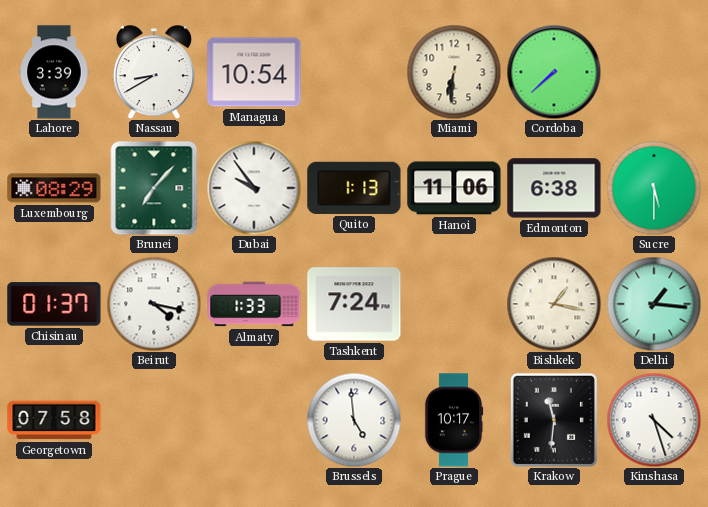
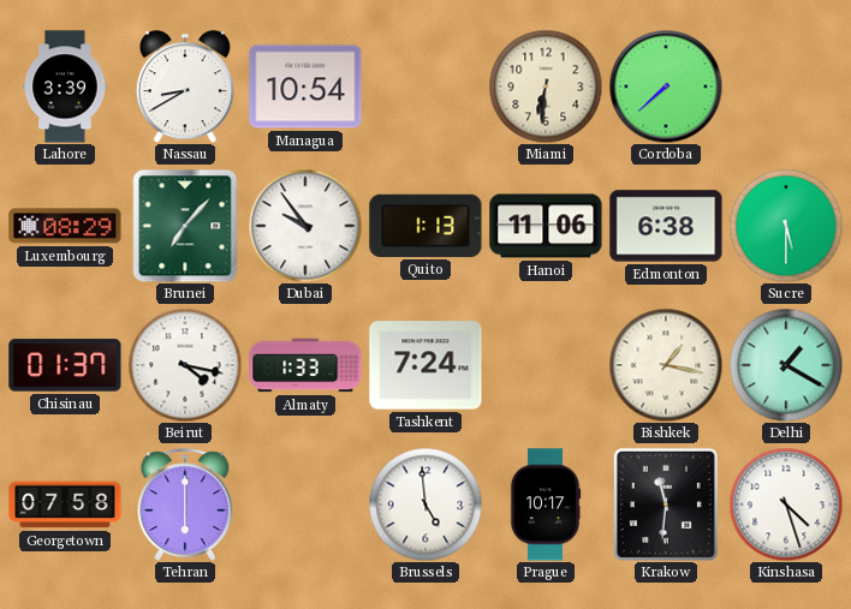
Delhi: 1:16 -> 1:20
Tehran: none -> 6:00
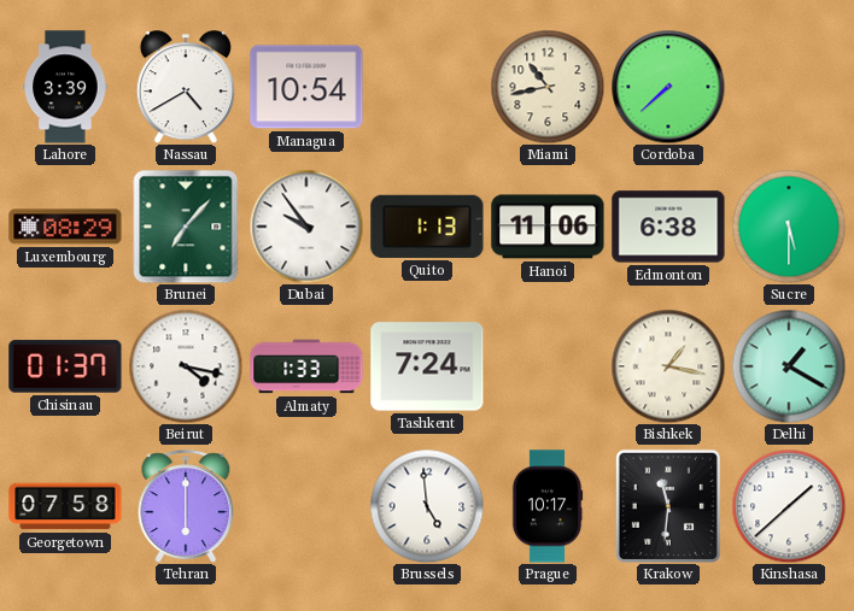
Nassau: 8:40 -> 4:40
Miami: 6:31 -> 10:43
Kinshasa: 4:27 -> 1:38
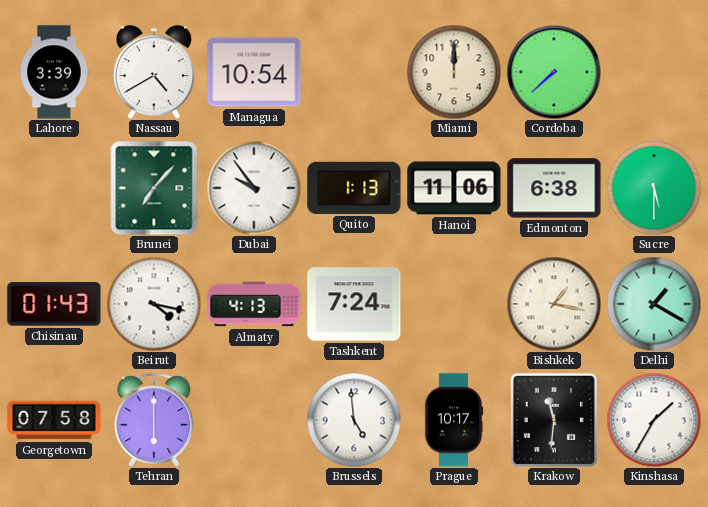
Miami: 10:43 -> 12:00
Luxembourg: 08:29 -> none
Chisinau: 01:37 -> 01:43
Almaty: 1:33 -> 4:13
Kinshasa: 1:38 -> 1:35
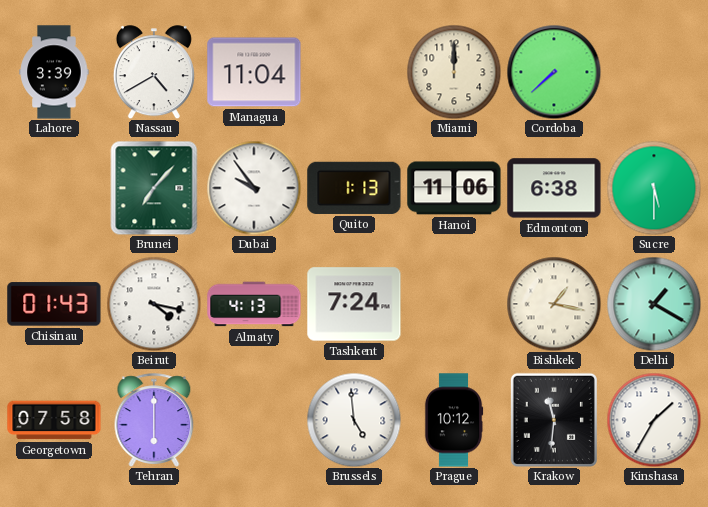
Managua: 10:54 -> 11:04
Prague: 10:17 -> 10:12
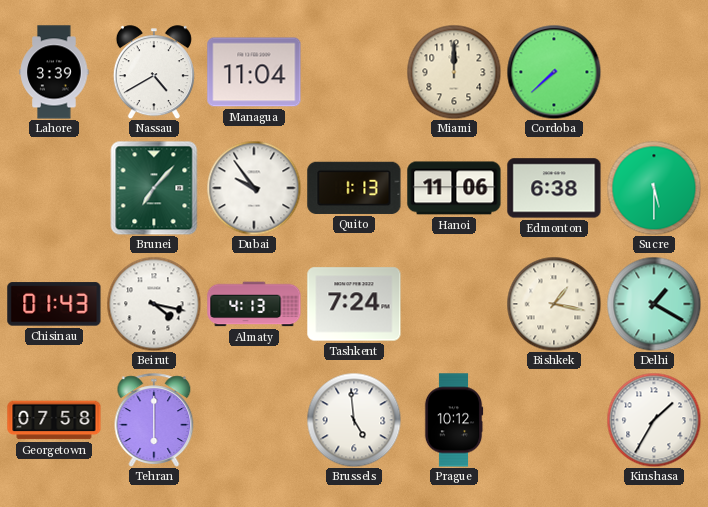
Krakow: 11:31 -> none
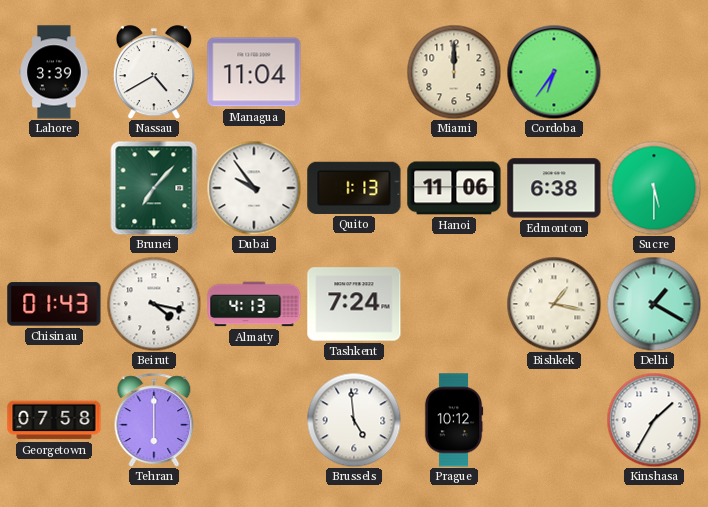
Cordoba: 7:38 -> 6:36
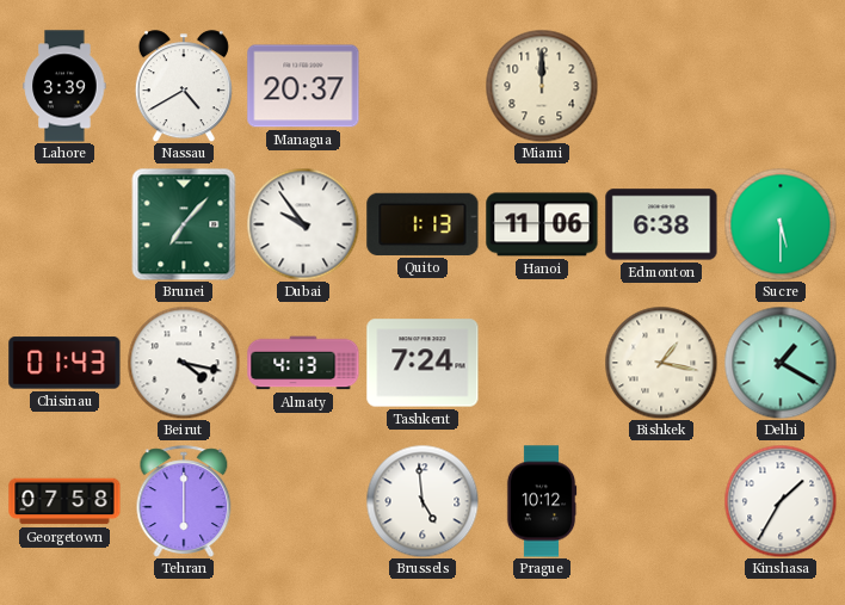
Managua: 11:04 -> 20:37
Cordoba: 6:36 -> none
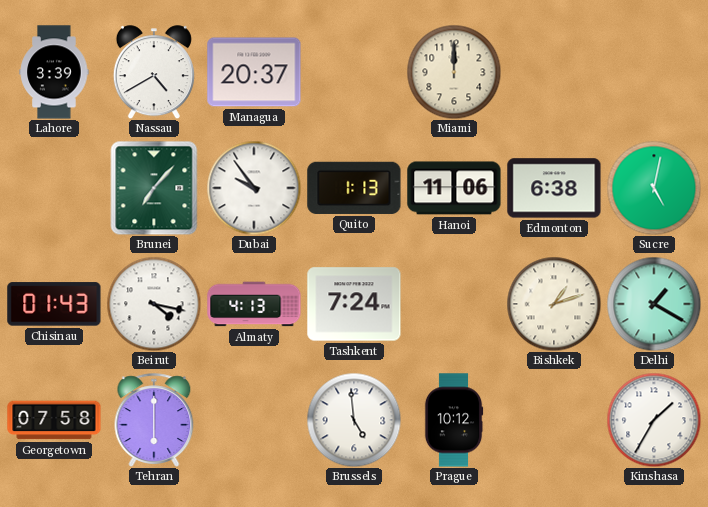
Sucre: 5:30 -> 5:02
Bishkek: 1:17 -> 1:12
